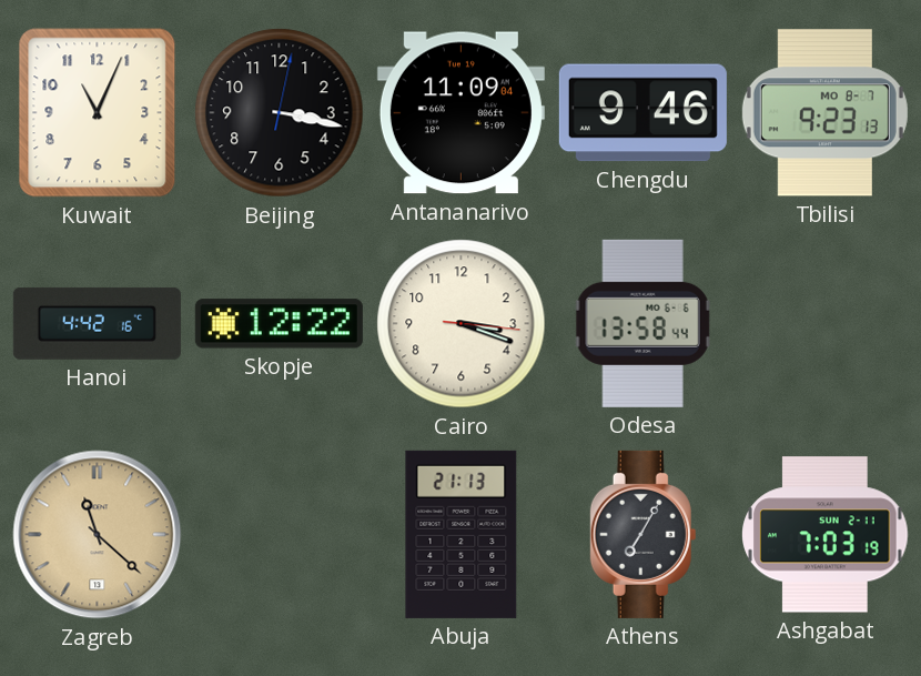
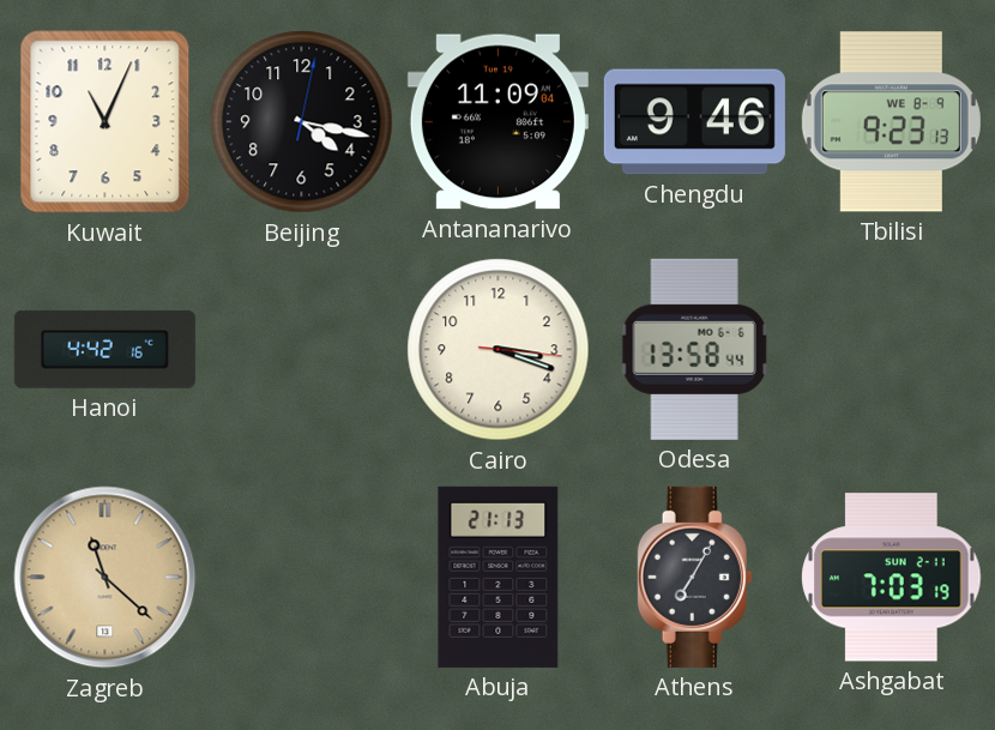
Beijing: 3:17 -> 4:17
Tbilisi date: MO 8-7 -> WE 8-9
Skopje: 12:22 -> none
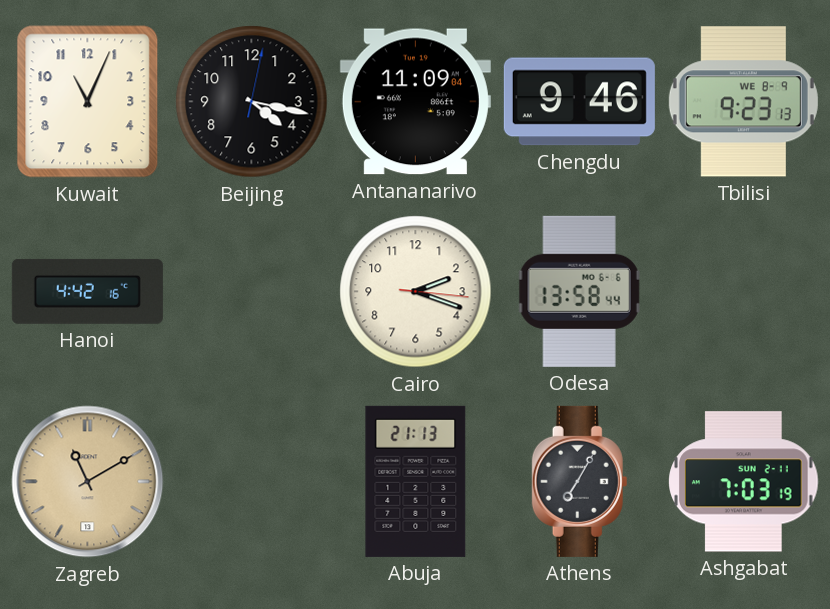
Cairo: 3:18 -> 2:18
Zagreb: 11:22 -> 11:10
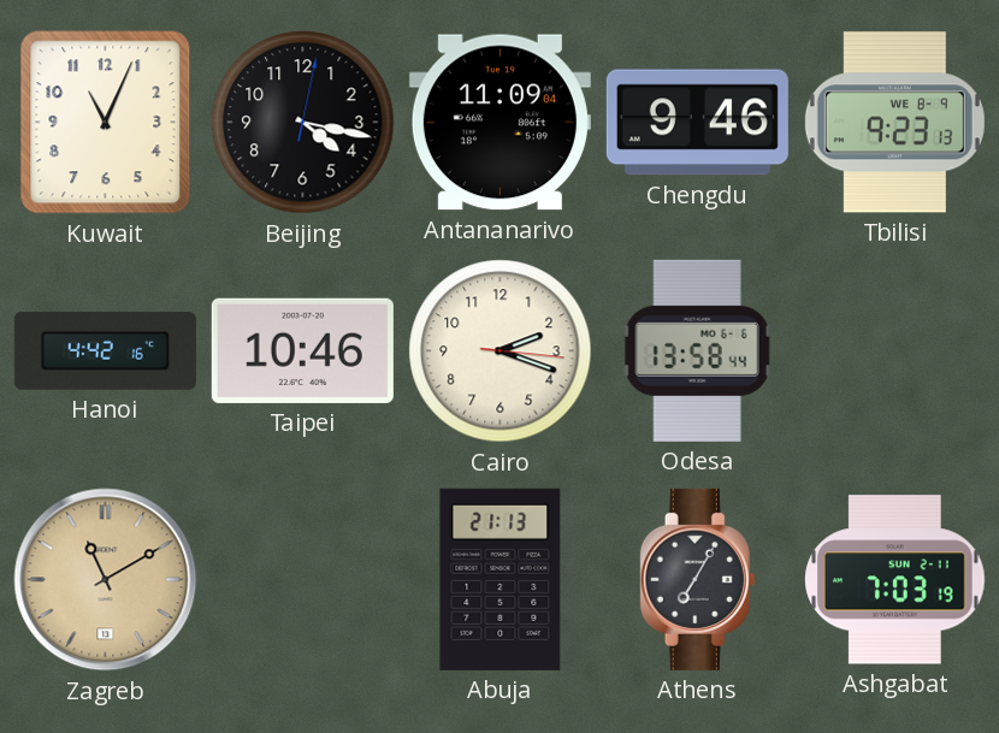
Taipei: none -> 10:46
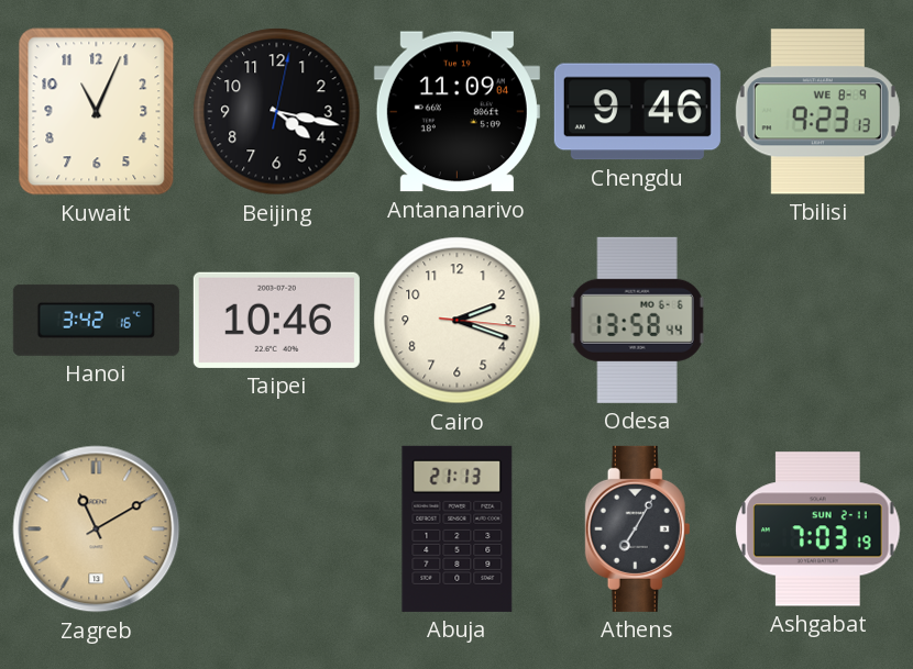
Hanoi: 4:42 -> 3:42
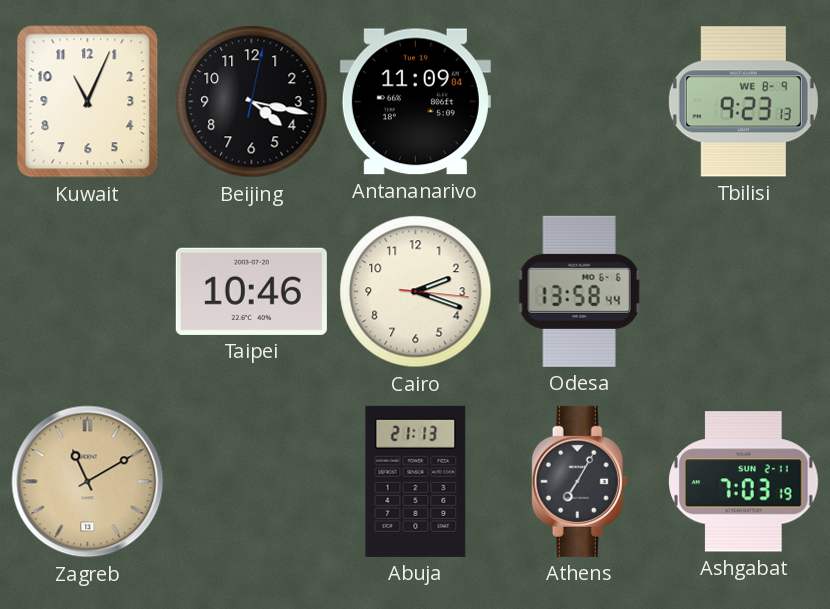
Chengdu: 9:46 -> none
Hanoi: 3:42 -> none
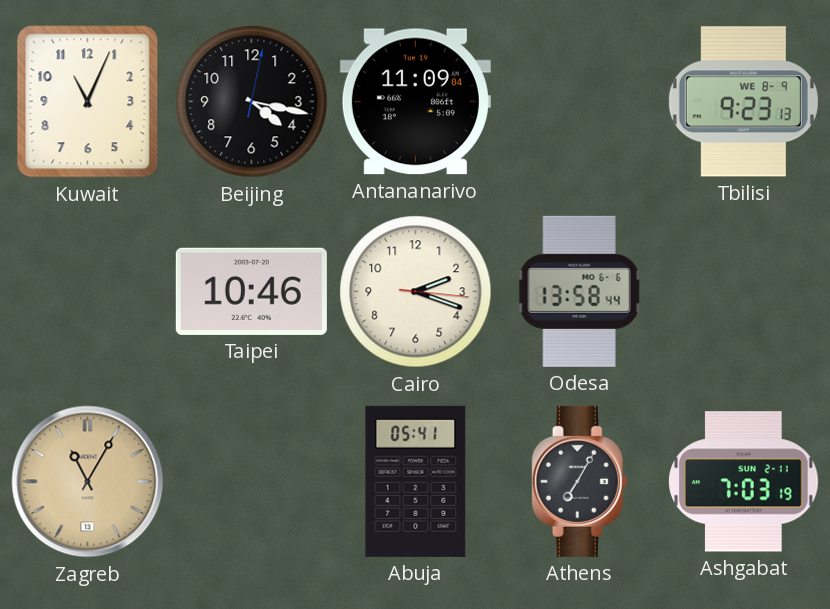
Zagreb: 11:10 -> 11:05
Abuja: 21:13 -> 05:41
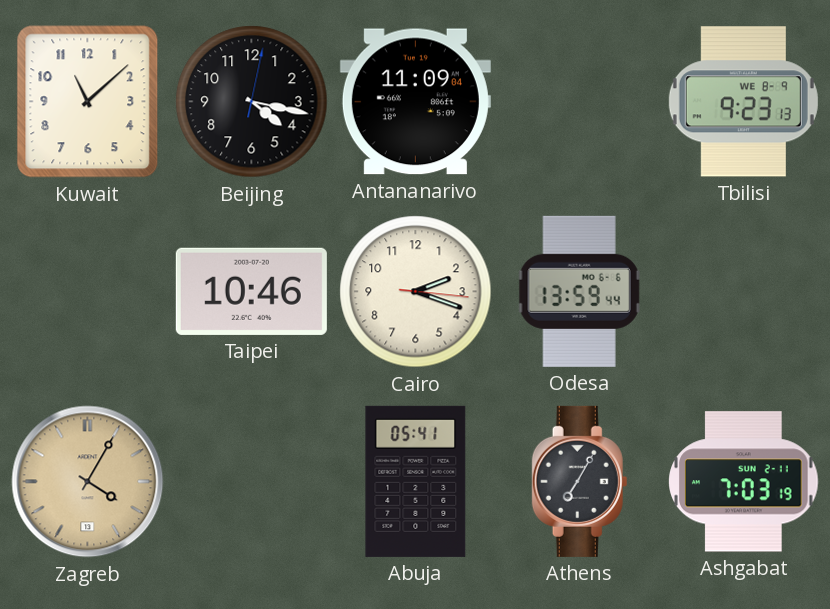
Kuwait: 11:04 -> 11:08
Odesa: 13:58 -> 13:59
Zagreb: 11:05 -> 4:05
